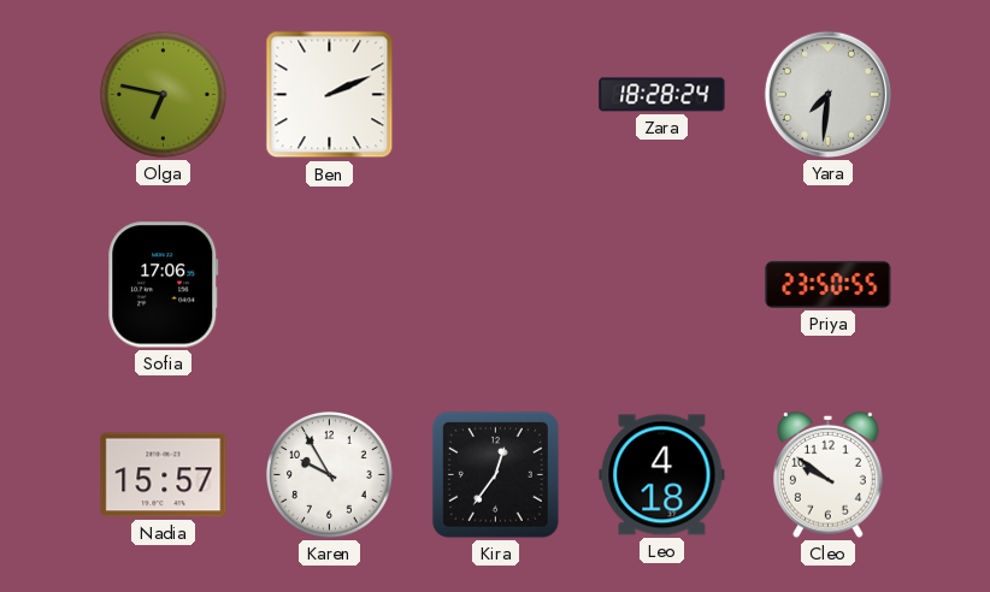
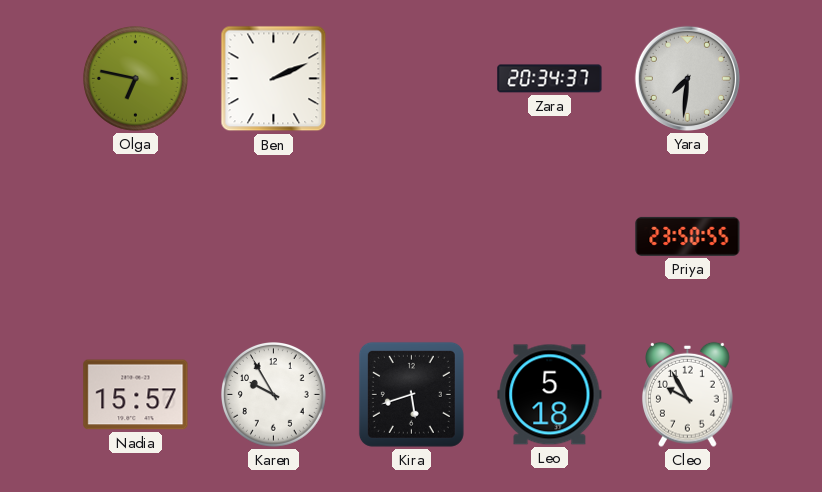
Zara: 18:28 -> 20:34
Sofia: 17:06 -> none
Kira: 12:36 -> 5:42
Leo: 4:18 -> 5:18
Cleo: 9:51 -> 9:55
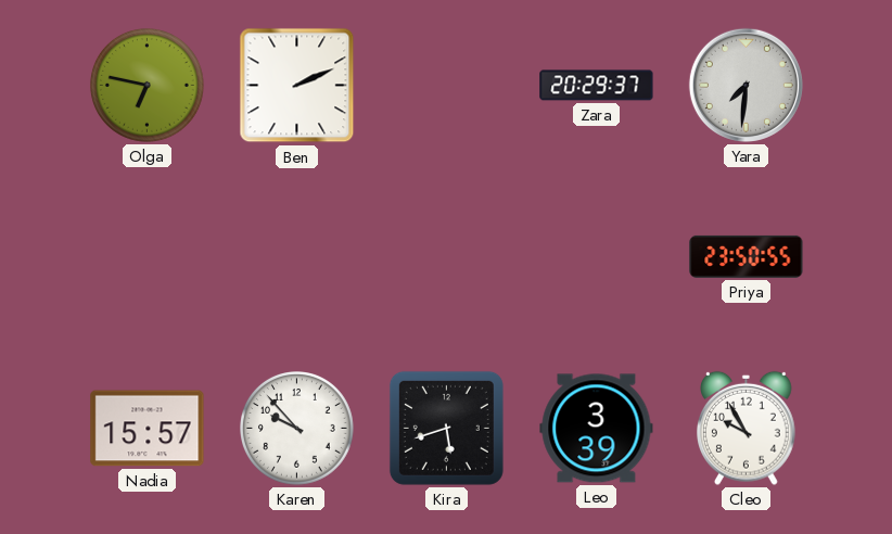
Zara: 20:34 -> 20:29
Karen: 9:55 -> 9:53
Leo: 5:18 -> 3:39
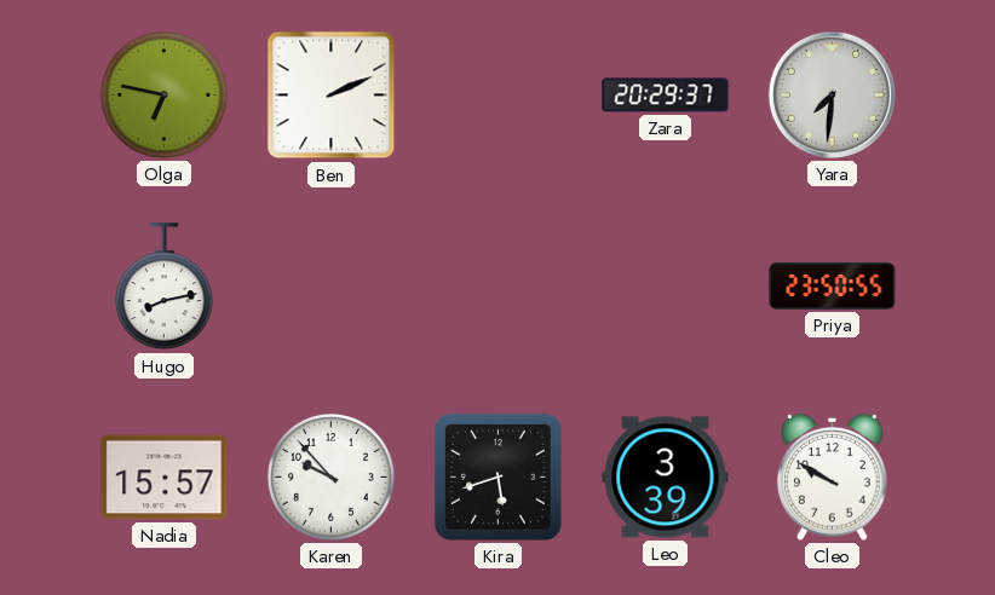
Hugo: none -> 8:13
Cleo: 9:55 -> 9:50
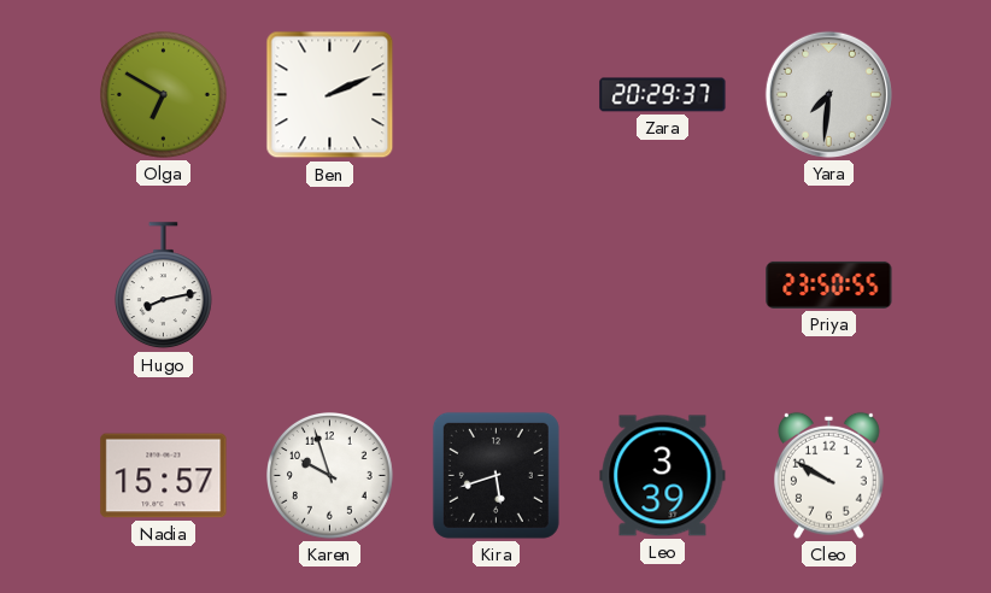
Olga: 6:47 -> 6:50
Karen: 9:53 -> 9:57
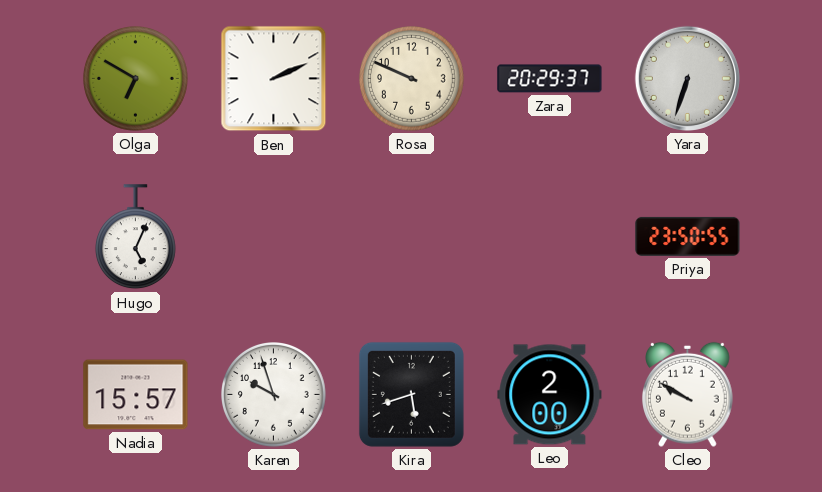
Rosa: none -> 9:49
Yara: 7:31 -> 6:33
Hugo: 8:13 -> 5:04
Leo: 3:39 -> 2:00
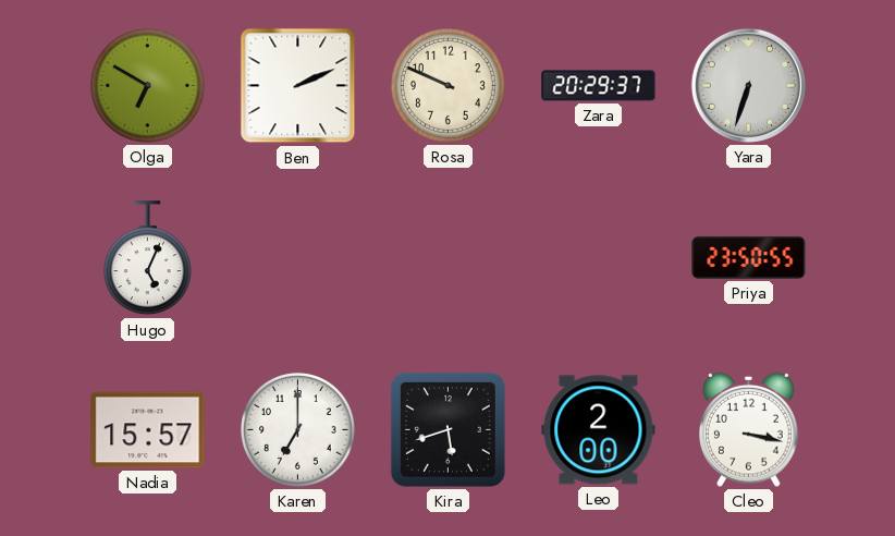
Karen: 9:57 -> 7:00
Cleo: 9:50 -> 3:17
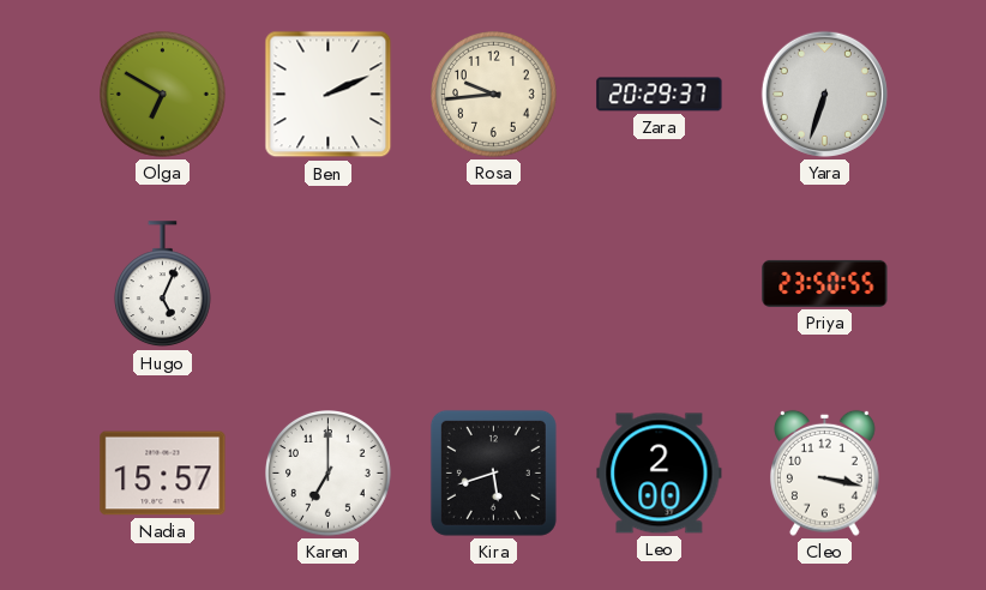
Rosa: 9:49 -> 9:44
